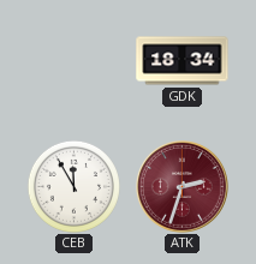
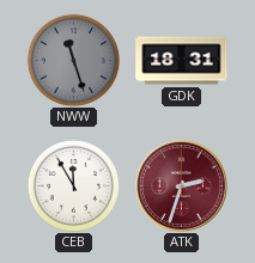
NWW: none -> 11:27
GDK: 18:34 -> 18:31
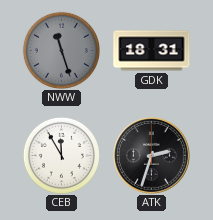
ATK dial: burgundy -> black
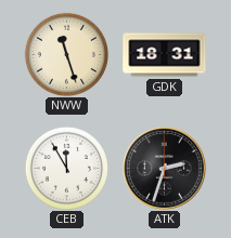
NWW dial: grey -> cream
